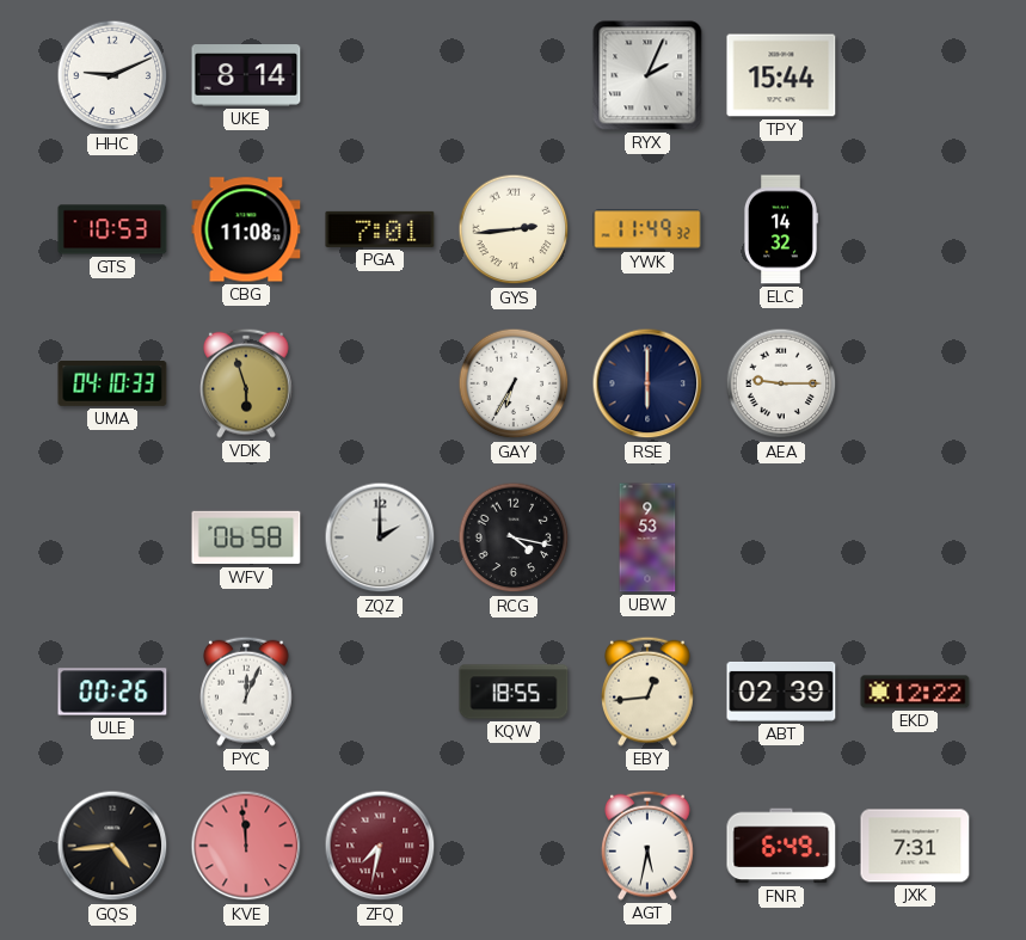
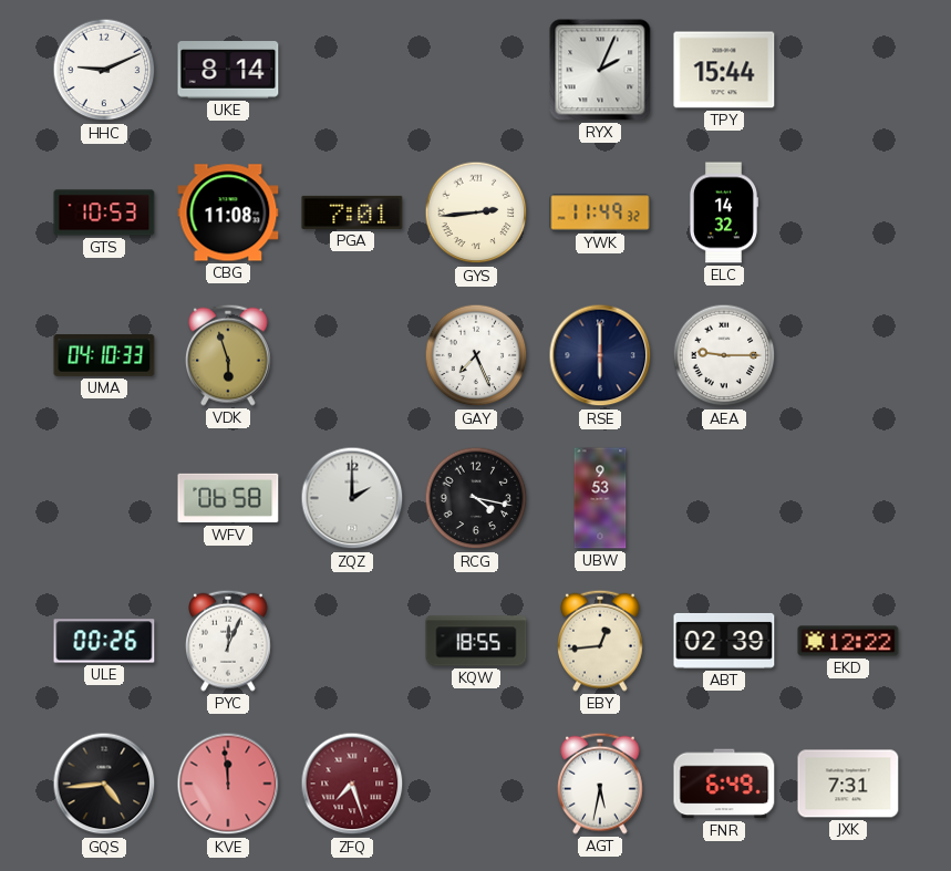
GAY: 6:35 -> 7:26
ZFQ: 7:32 -> 7:27
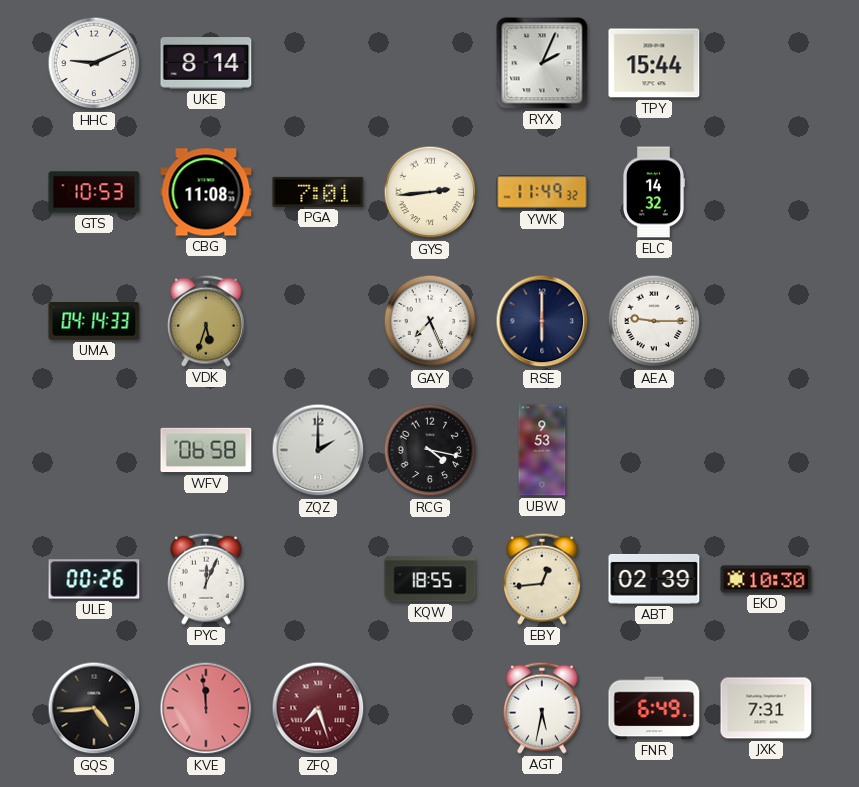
UMA: 04:10 -> 04:14
VDK: 5:57 -> 5:33
EKD: 12:22 -> 10:30
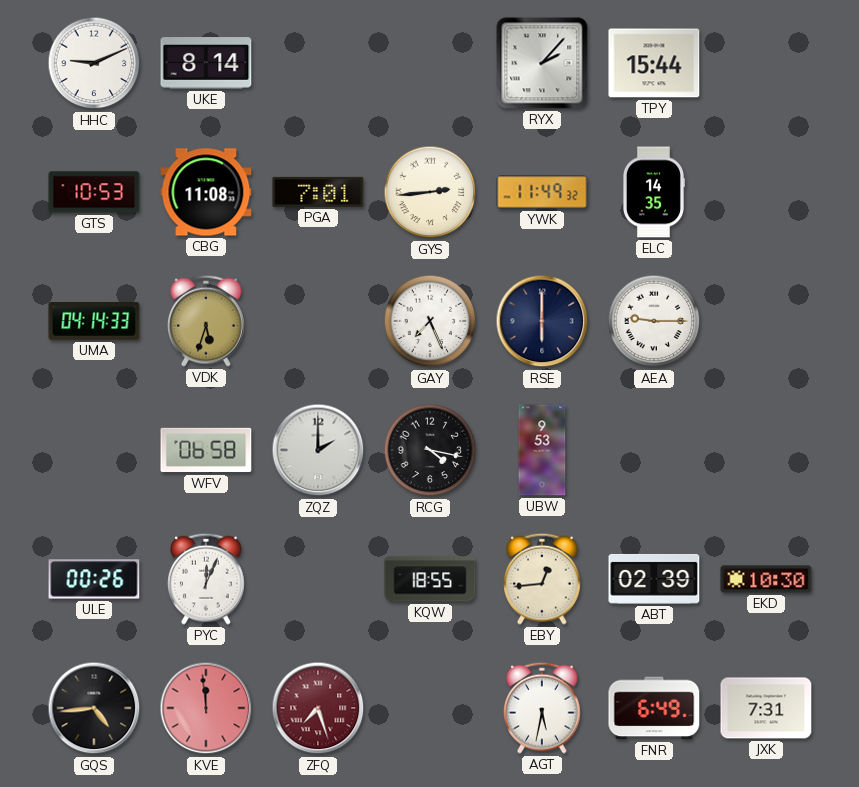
RYX: 2:04 -> 2:07
ELC: 14:32 -> 14:35
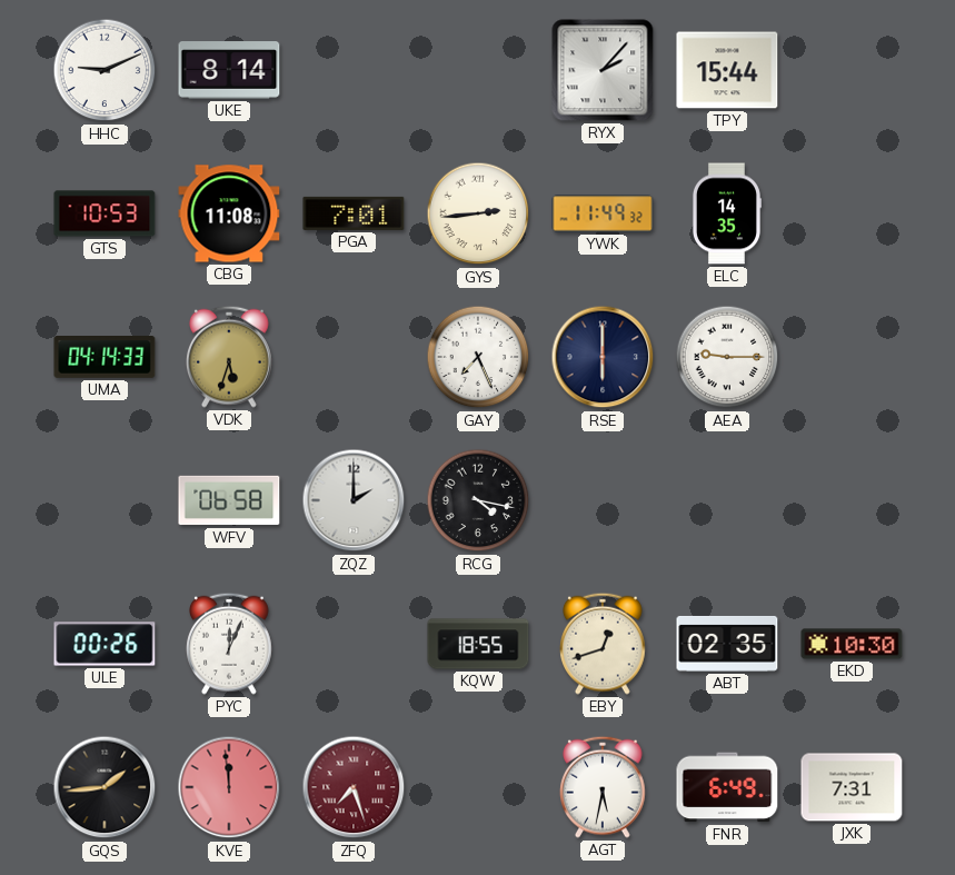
UBW: 9:53 -> none
EBY: 12:44 -> 12:42
ABT: 02:39 -> 02:35
GQS: 4:44 -> 1:44
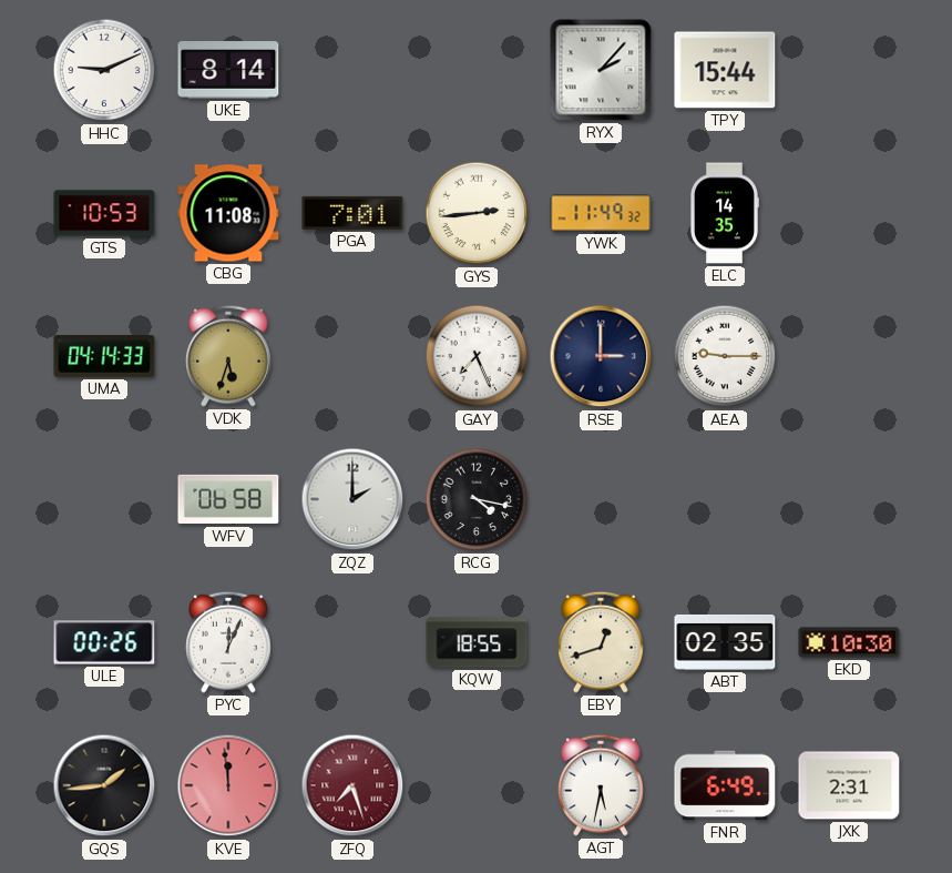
RSE: 6:00 -> 3:00
JXK: 7:31 -> 2:31
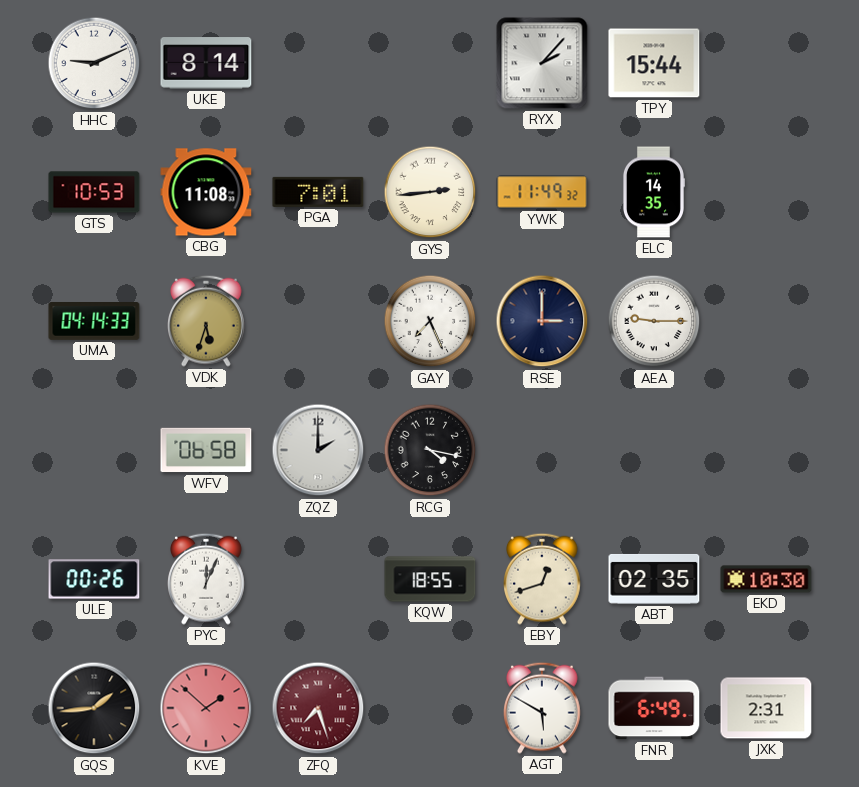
KVE: 11:59 -> 1:52
AGT: 5:32 -> 5:50
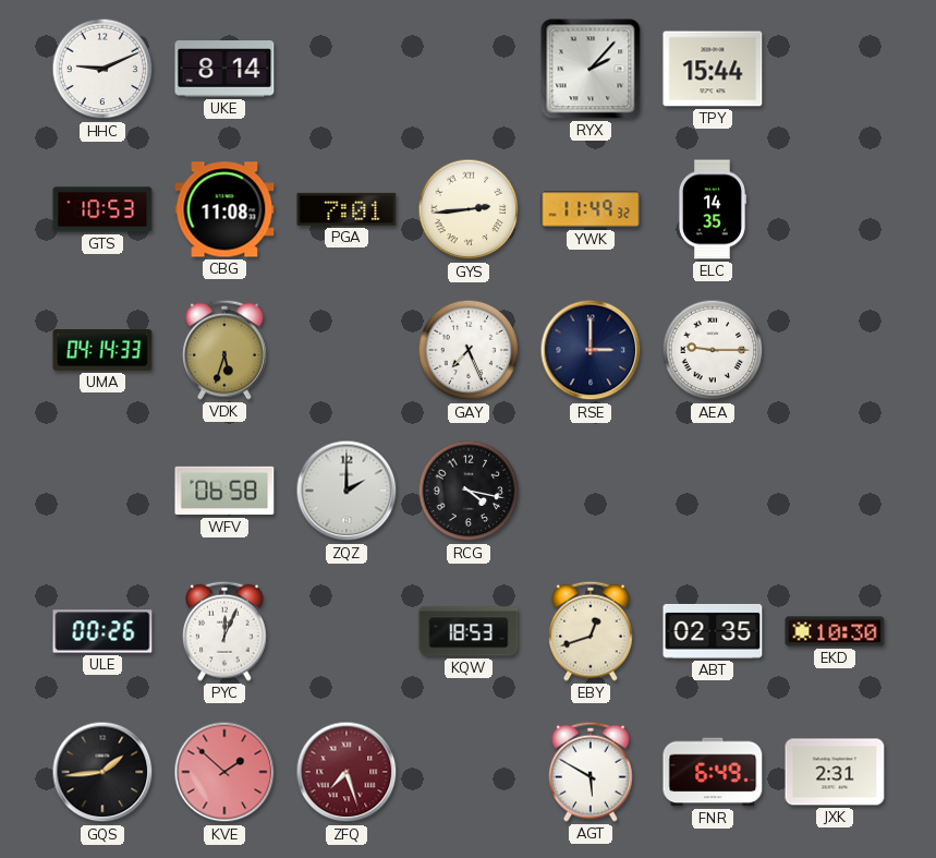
KQW: 18:55 -> 18:53
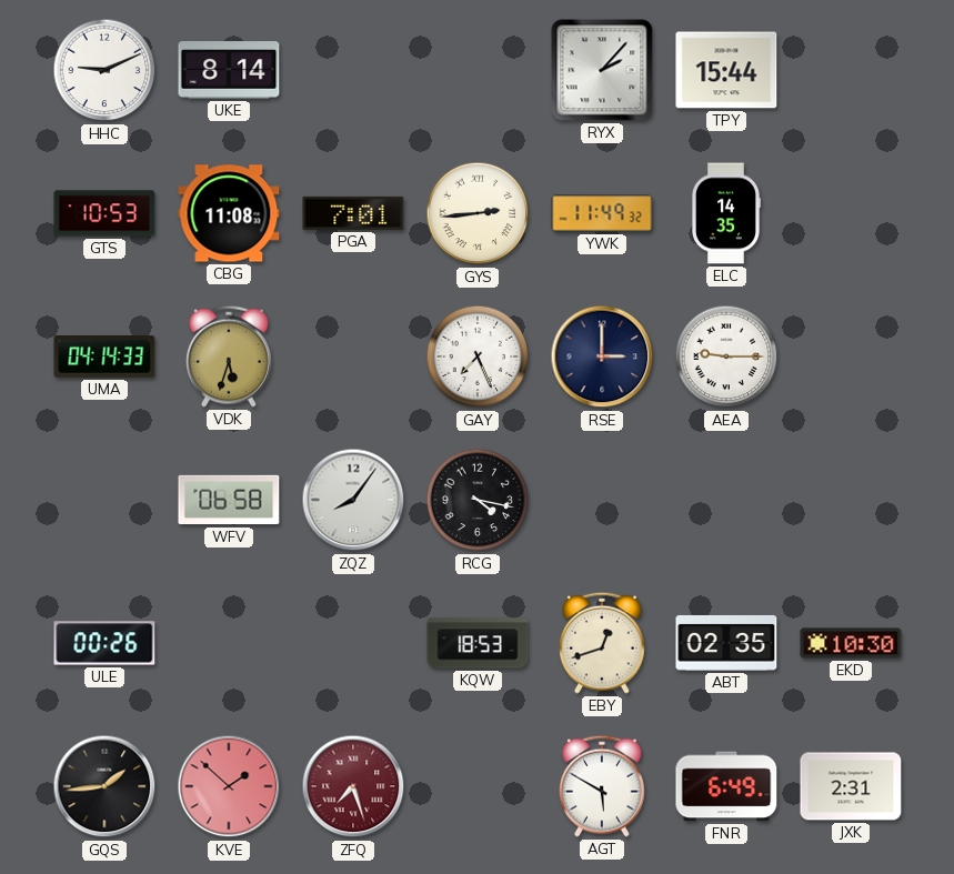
ZQZ: 2:00 -> 8:06
PYC: 12:04 -> none
